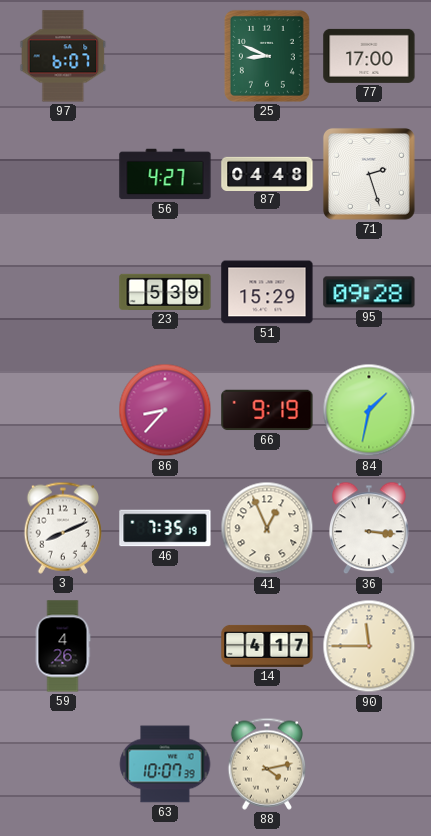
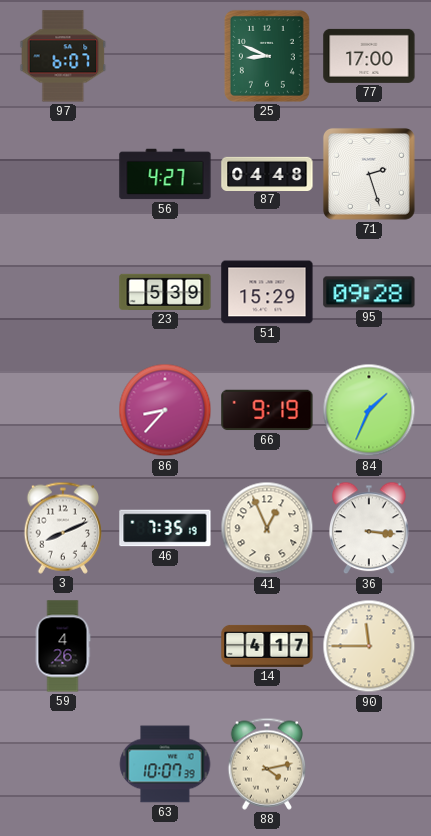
84: 1:32 -> 1:34
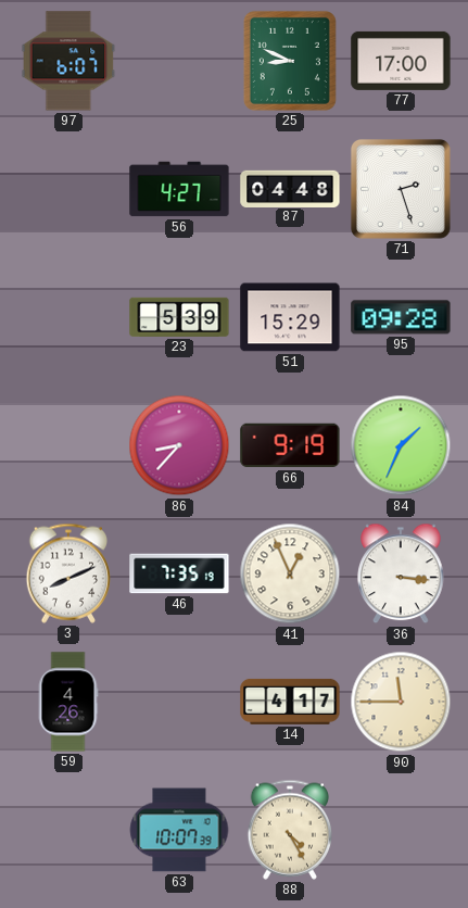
88: 4:13 -> 4:25
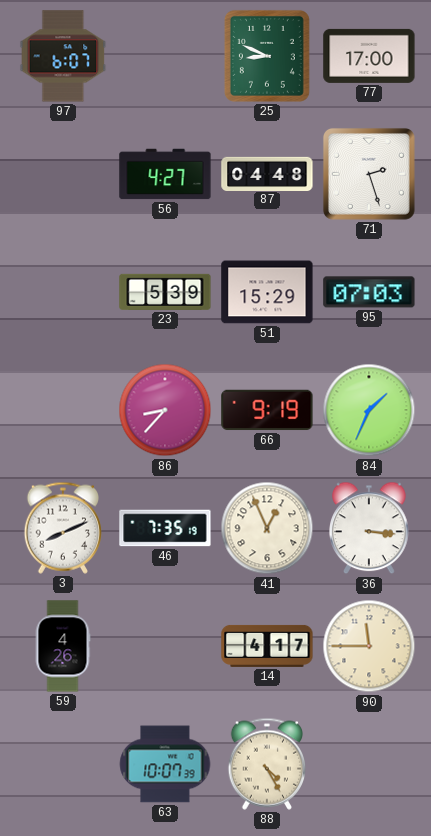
95: 09:28 -> 07:03
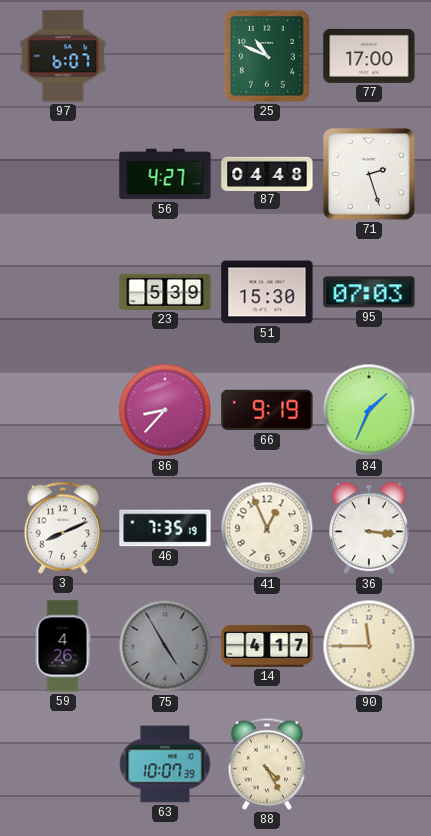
25: 8:49 -> 10:49
51: 15:29 -> 15:30
75: none -> 4:55
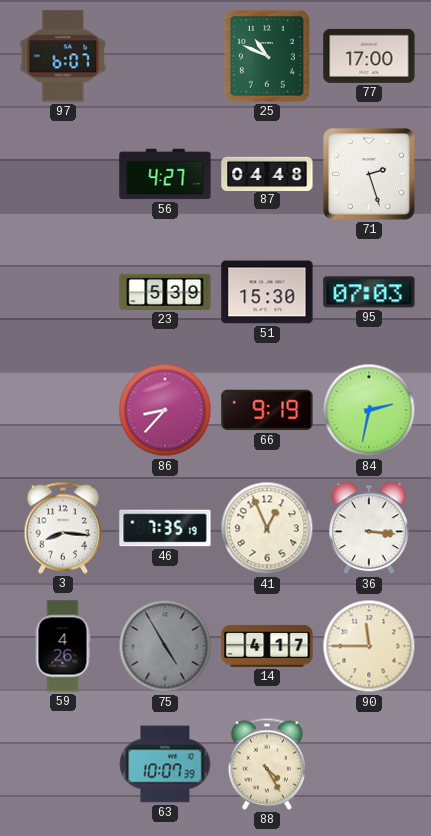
84: 1:34 -> 2:32
3: 8:11 -> 8:16
